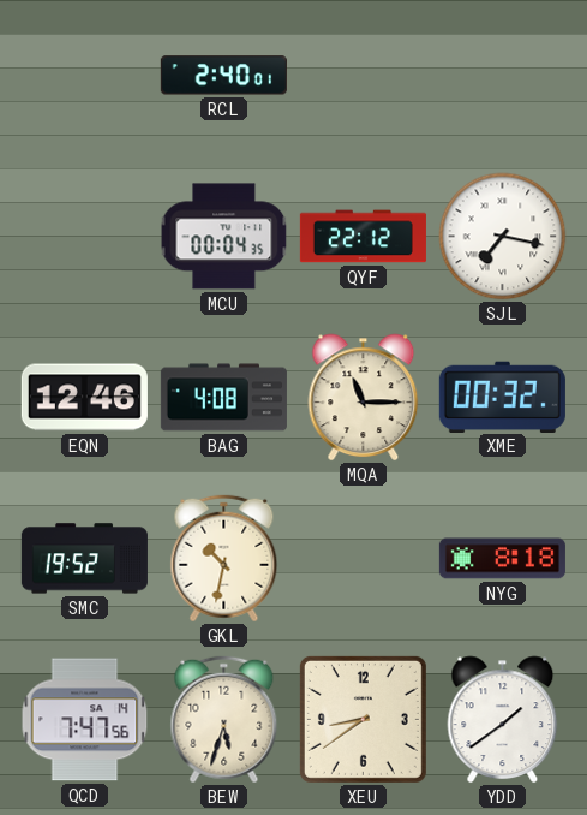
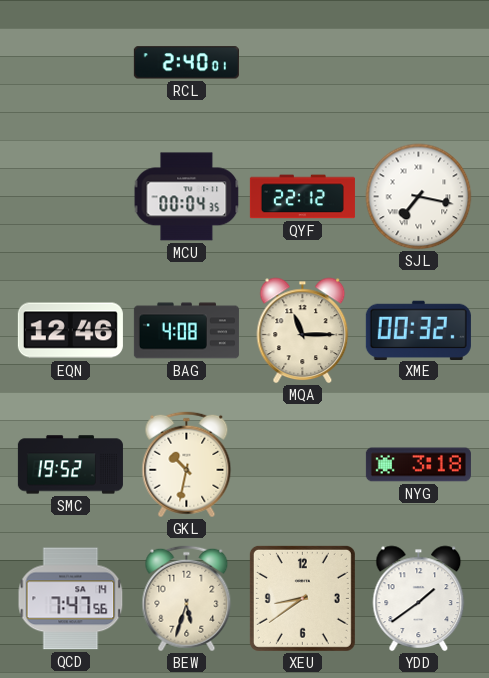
NYG: 8:18 -> 3:18
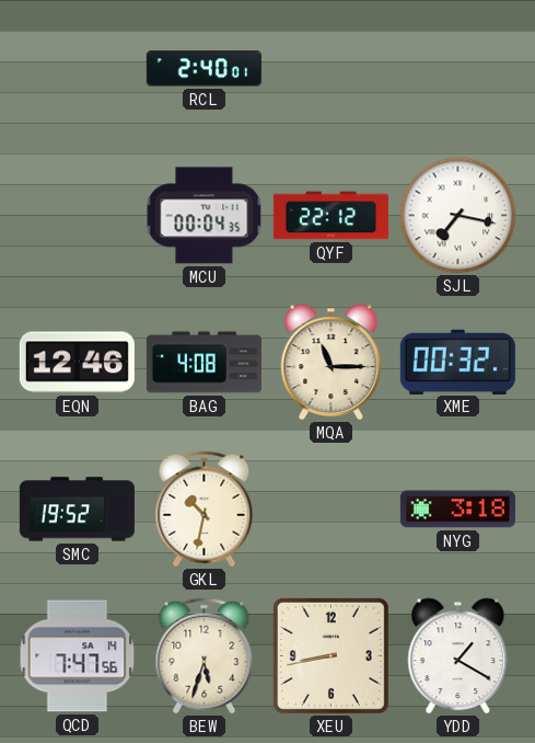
XEU: 8:39 -> 8:43
YDD: 1:39 -> 1:20
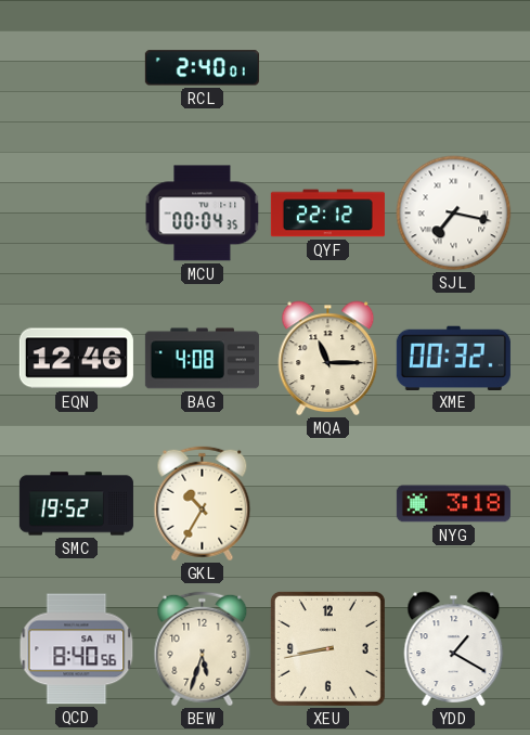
GKL: 10:32 -> 10:35
QCD: 7:47 -> 8:40
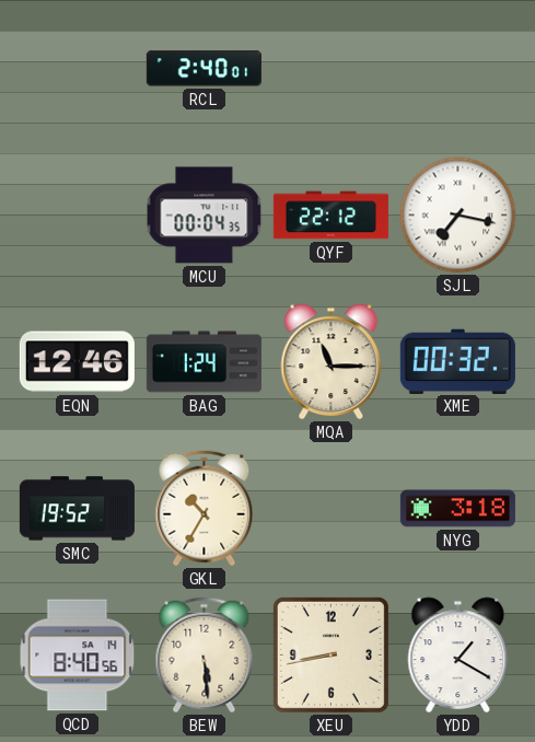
BAG: 4:08 -> 1:24
BEW: 5:33 -> 5:29
